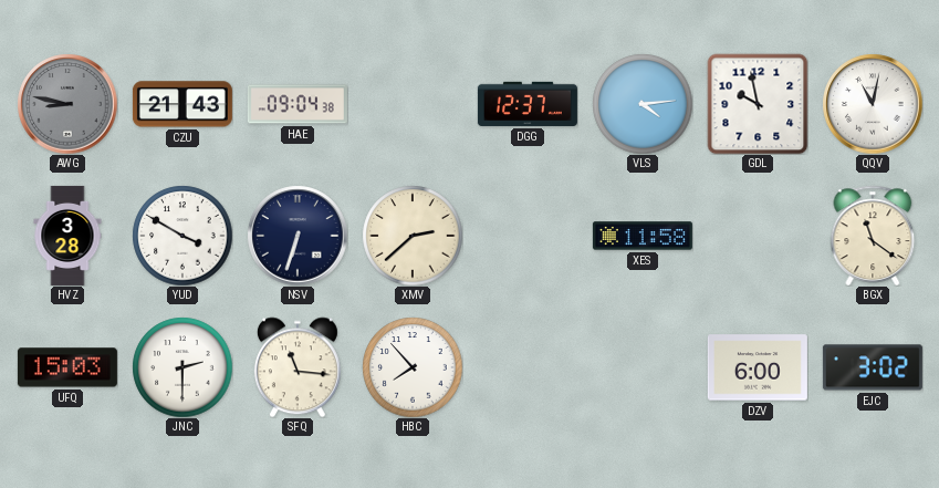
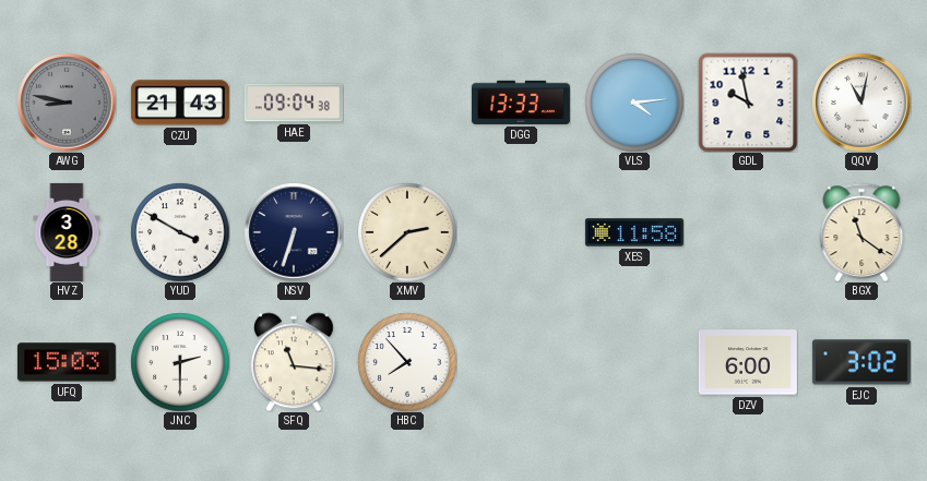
DGG: 12:37 -> 13:33
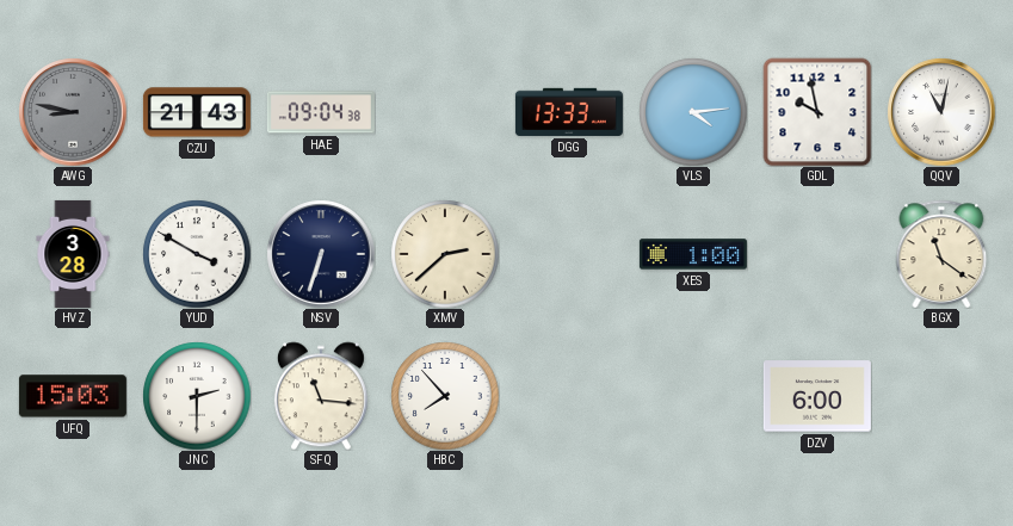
XES: 11:58 -> 1:00
EJC: 3:02 -> none
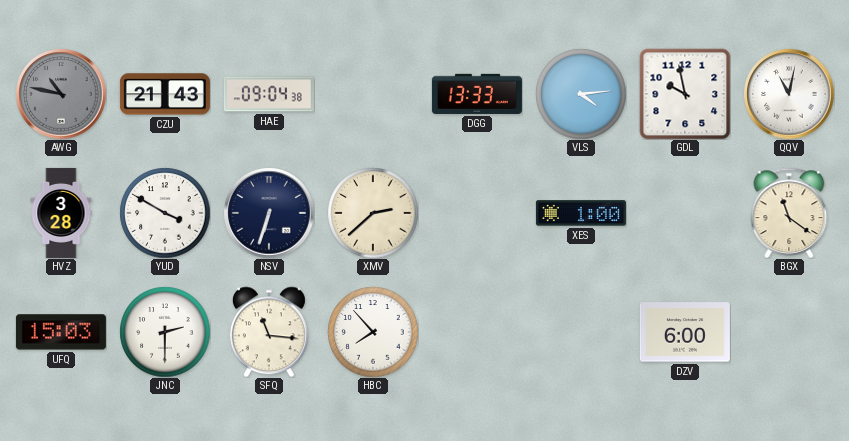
AWG: 8:47 -> 10:47
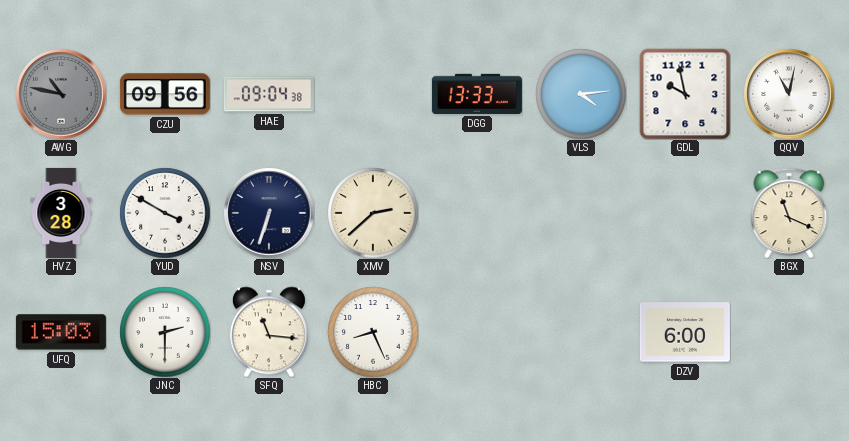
CZU: 21:43 -> 09:56
XES: 1:00 -> none
BGX: 11:21 -> 11:19
HBC: 7:53 -> 8:26
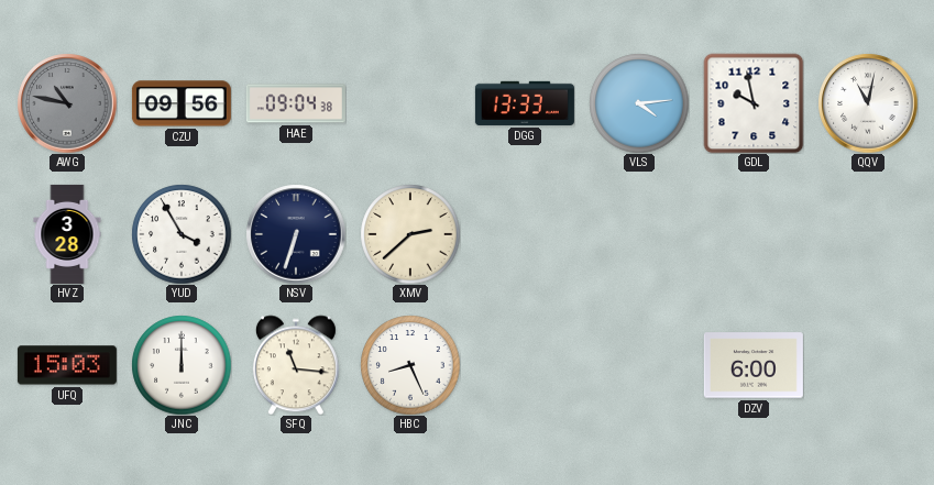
YUD: 3:50 -> 3:55
BGX: 11:19 -> none
JNC: 2:30 -> 12:00
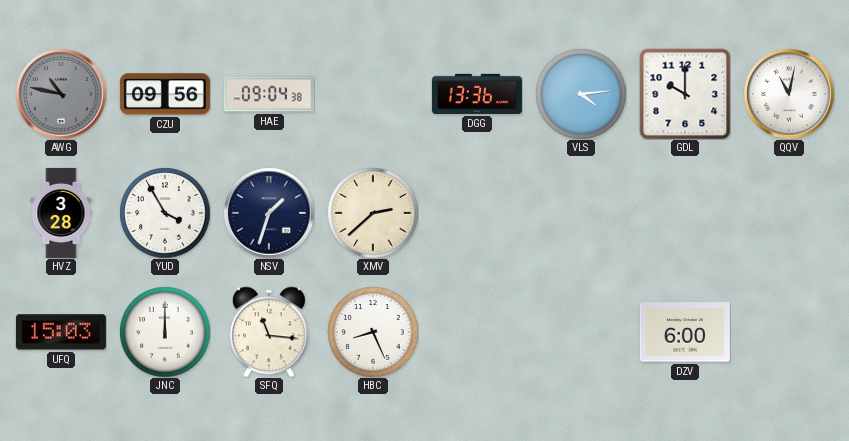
DGG: 13:33 -> 13:36
GDL: 9:58 -> 10:00
NSV: 6:33 -> 1:33
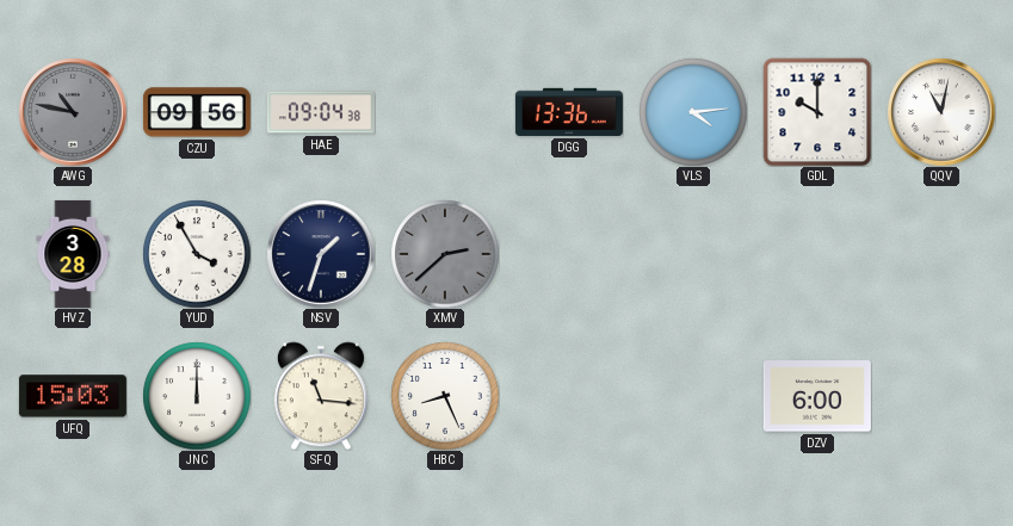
XMV dial: cream -> grey
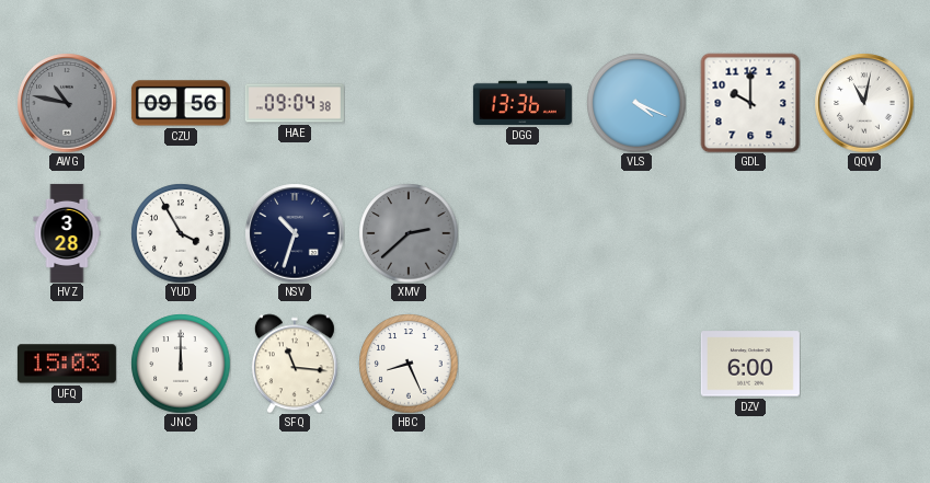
VLS: 4:14 -> 4:19
NSV: 1:33 -> 10:33
